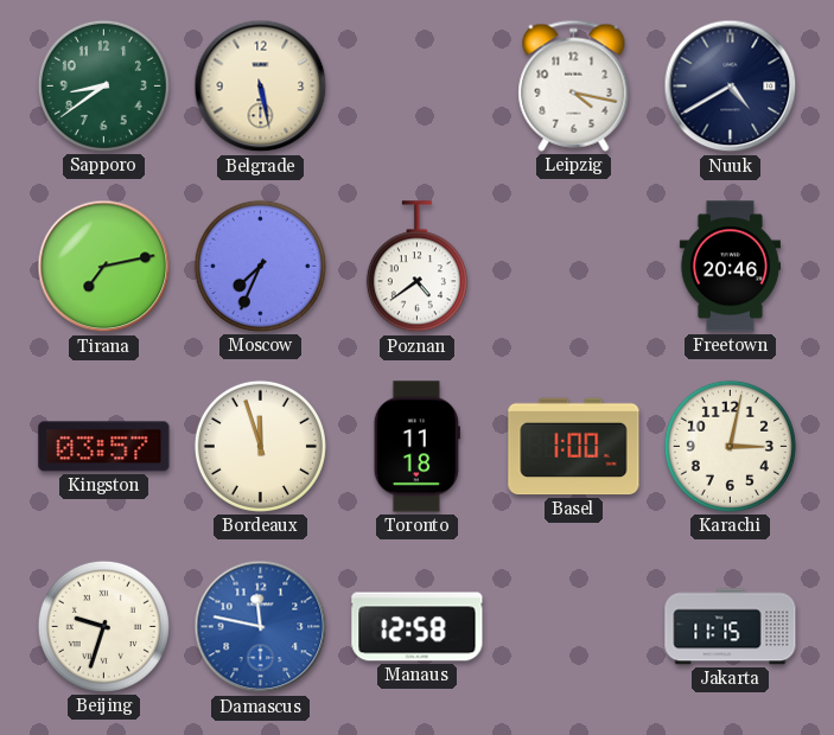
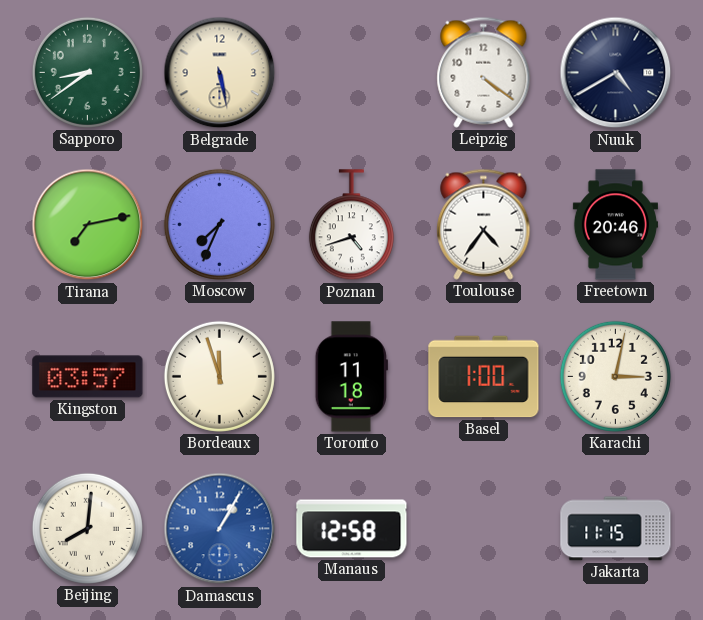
Leipzig: 4:17 -> 4:21
Poznan: 4:39 -> 4:42
Toulouse: none -> 4:36
Beijing: 9:33 -> 8:01
Damascus: 11:47 -> 1:05
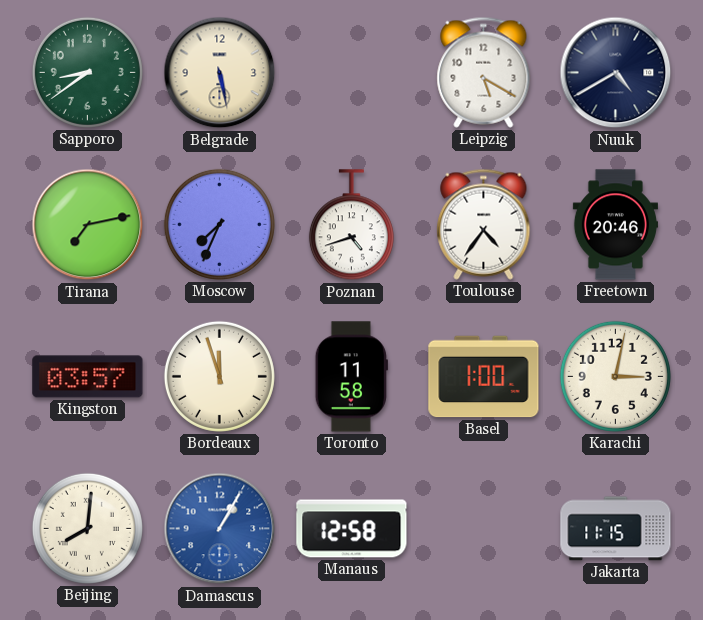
Leipzig: 4:21 -> 5:20
Toronto: 11:18 -> 11:58
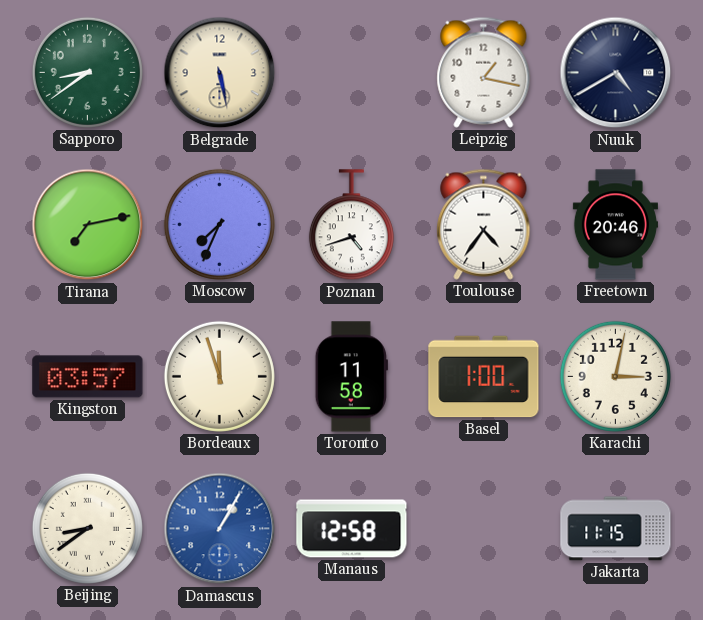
Leipzig: 5:20 -> 1:17
Beijing: 8:01 -> 8:39
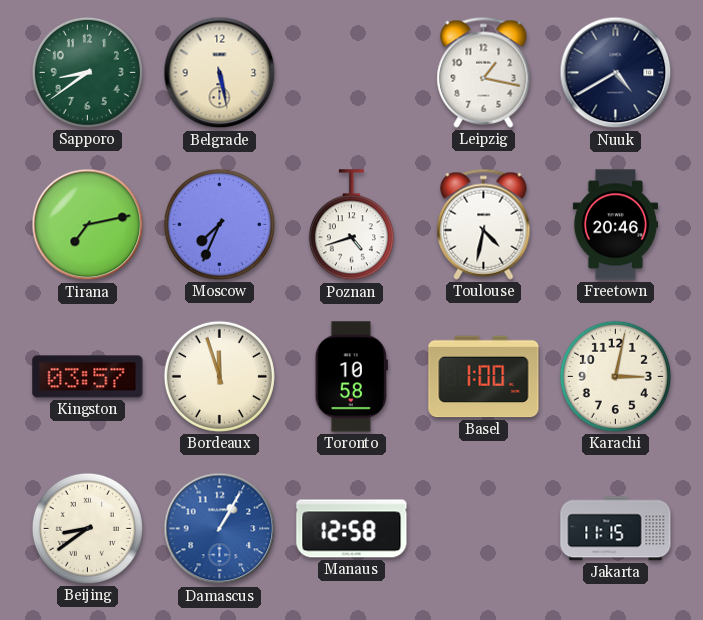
Toulouse: 4:36 -> 4:32
Toronto: 11:58 -> 10:58
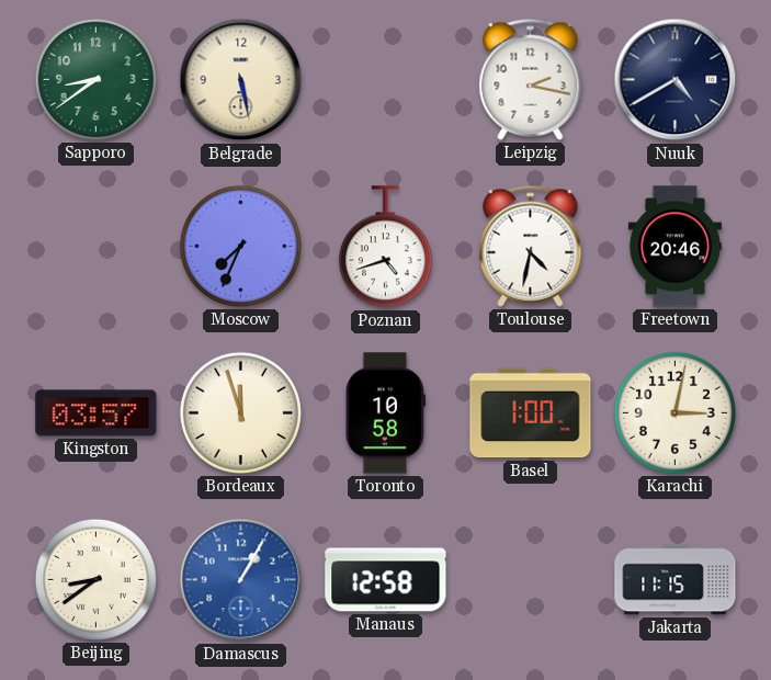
Leipzig: 1:17 -> 2:17
Tirana: 7:13 -> none
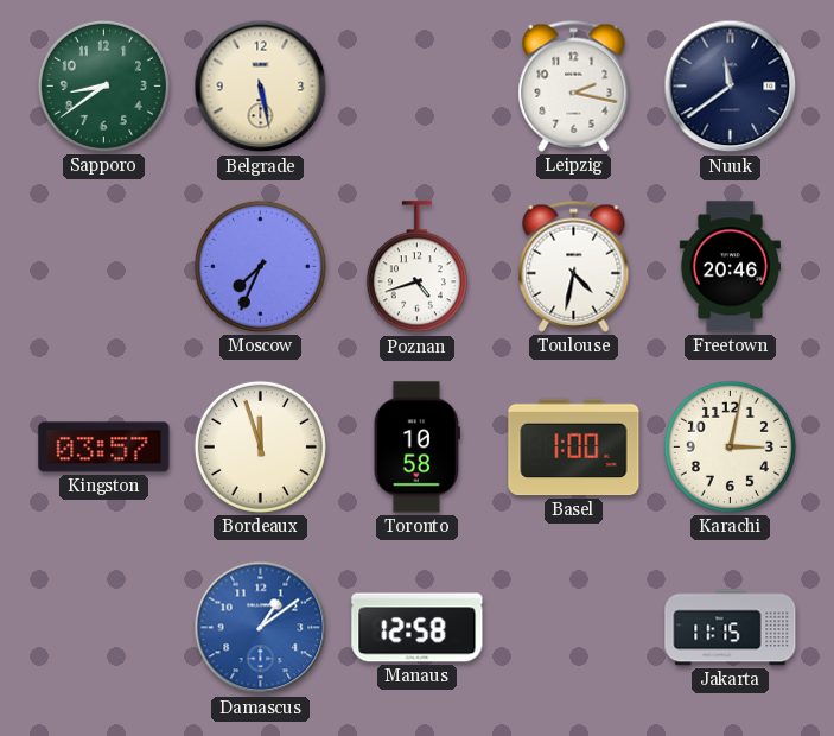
Nuuk: 4:40 -> 11:39
Beijing: 8:39 -> none
Damascus: 1:05 -> 1:09
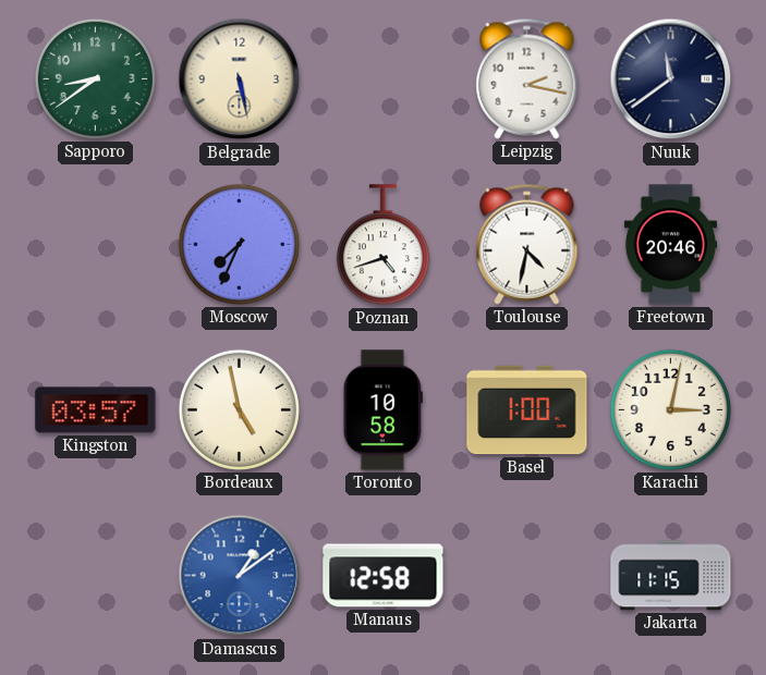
Bordeaux: 11:57 -> 4:58
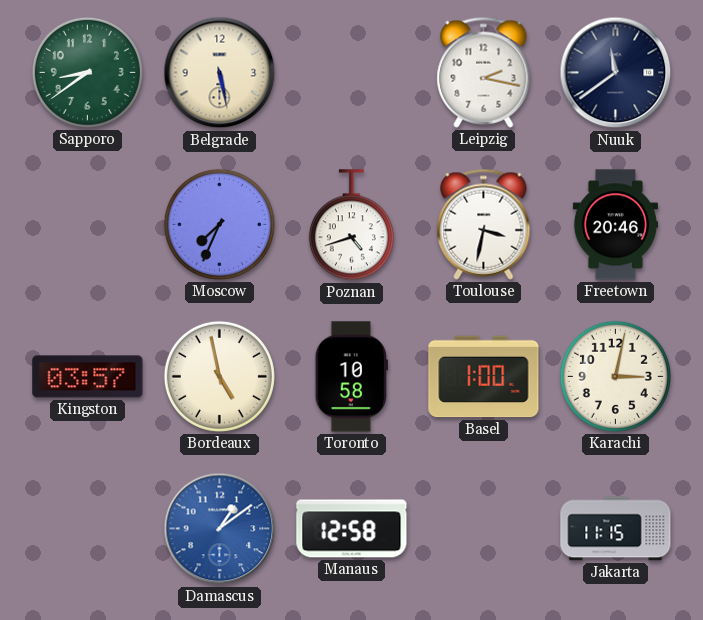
Toulouse: 4:32 -> 3:32
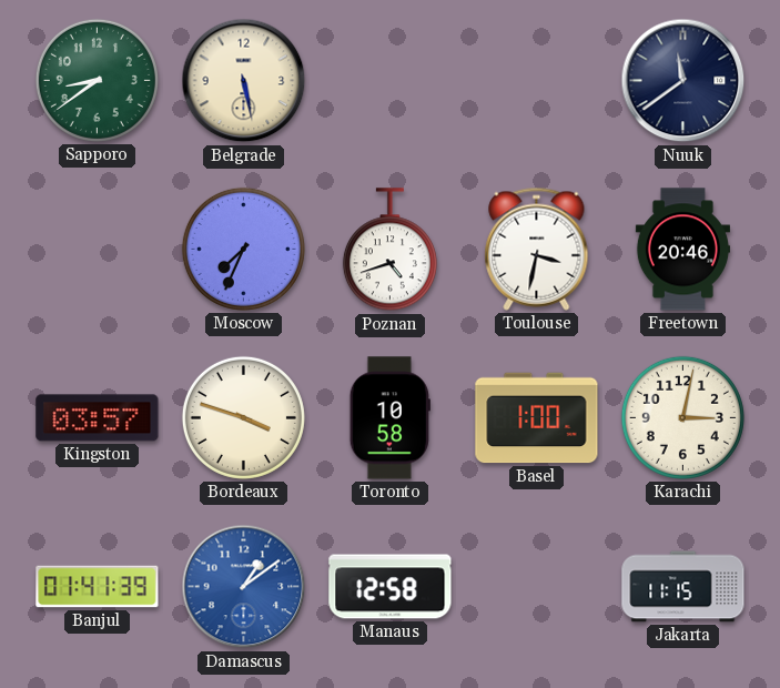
Leipzig: 2:17 -> none
Bordeaux: 4:58 -> 3:48
Banjul: none -> 01:41
